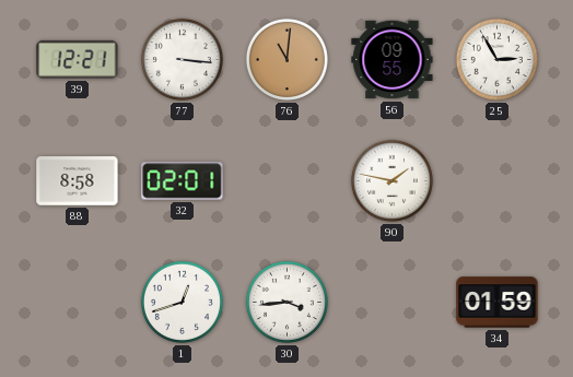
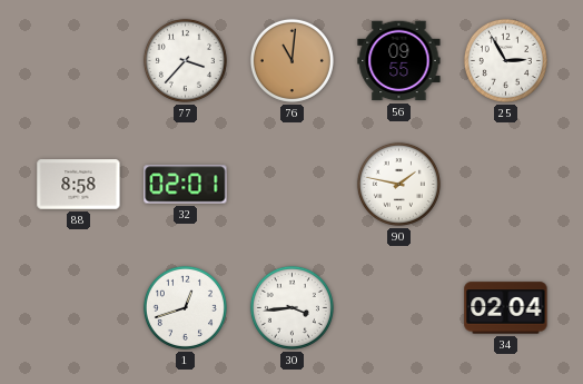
39: 12:21 -> none
77: 3:16 -> 3:37
34: 01:59 -> 02:04
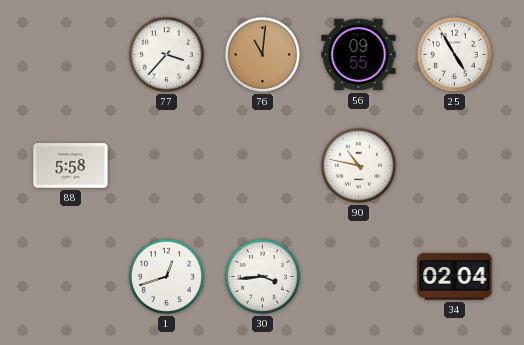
25: 2:55 -> 4:55
88: 8:58 -> 5:58
32: 02:01 -> none
90: 1:47 -> 10:47
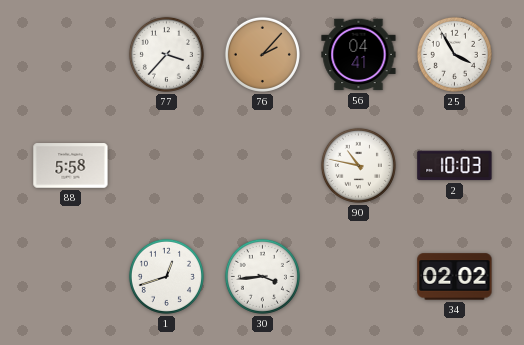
76: 11:01 -> 2:07
56: 09:55 -> 04:41
25: 4:55 -> 3:55
2: none -> 10:03
34: 02:04 -> 02:02
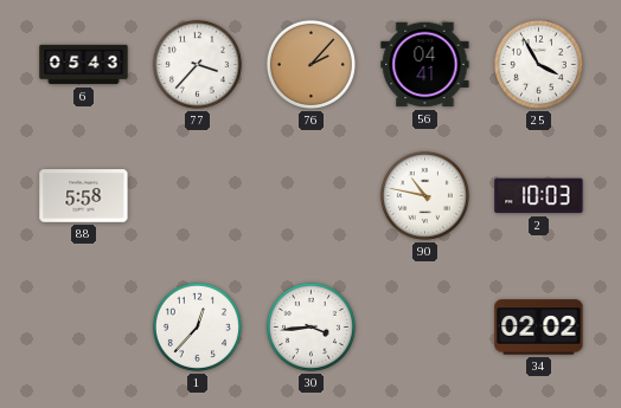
6: none -> 05:43
1: 12:42 -> 12:37
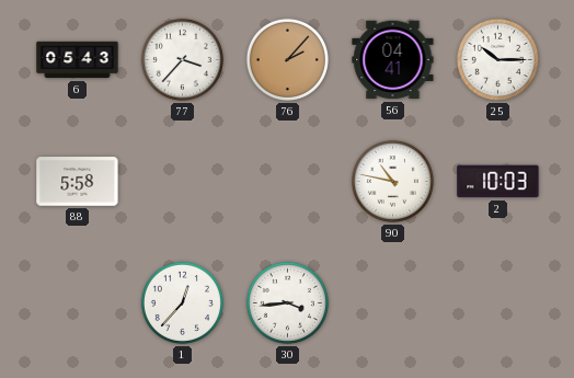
25: 3:55 -> 10:15
34: 02:02 -> none
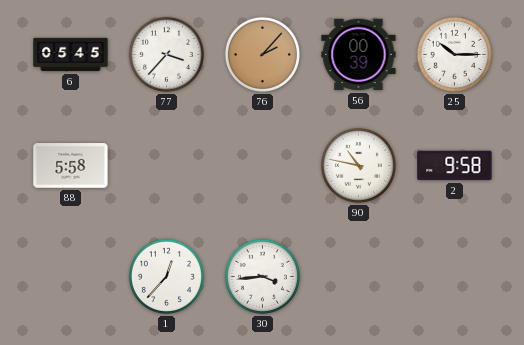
6: 05:43 -> 05:45
56: 04:41 -> 00:39
2: 10:03 -> 9:58
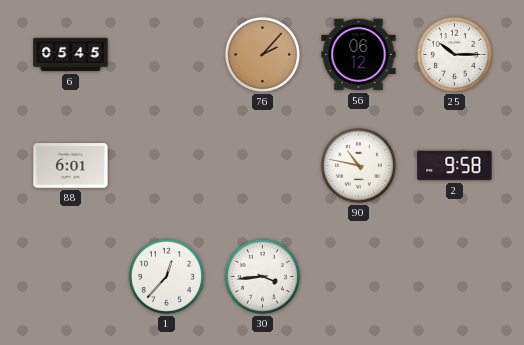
77: 3:37 -> none
56: 00:39 -> 06:12
88: 5:58 -> 6:01
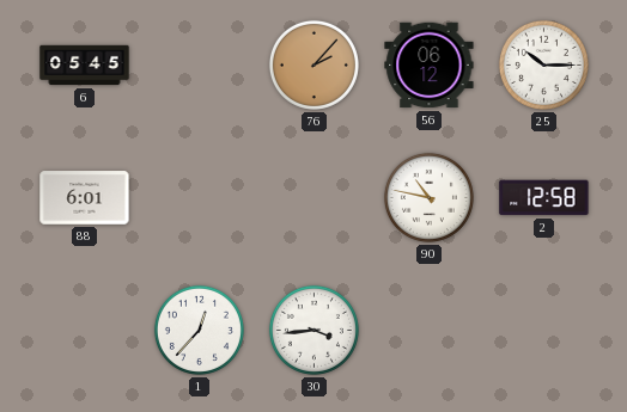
2: 9:58 -> 12:58
